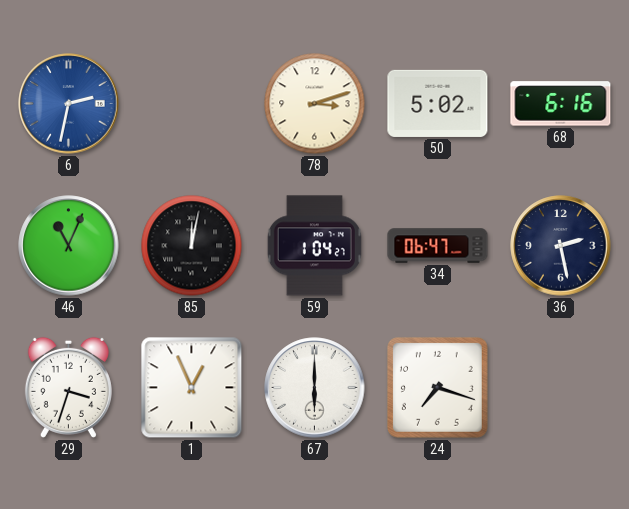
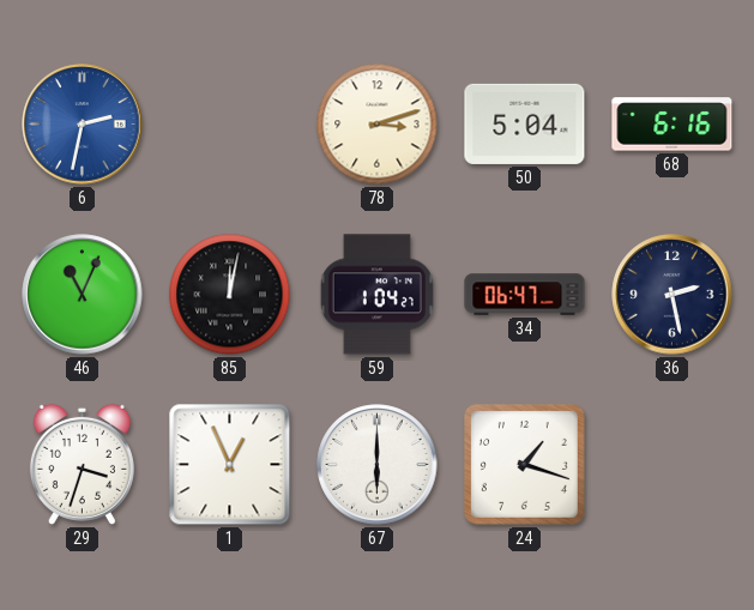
50: 5:02 -> 5:04
24: 7:18 -> 1:18
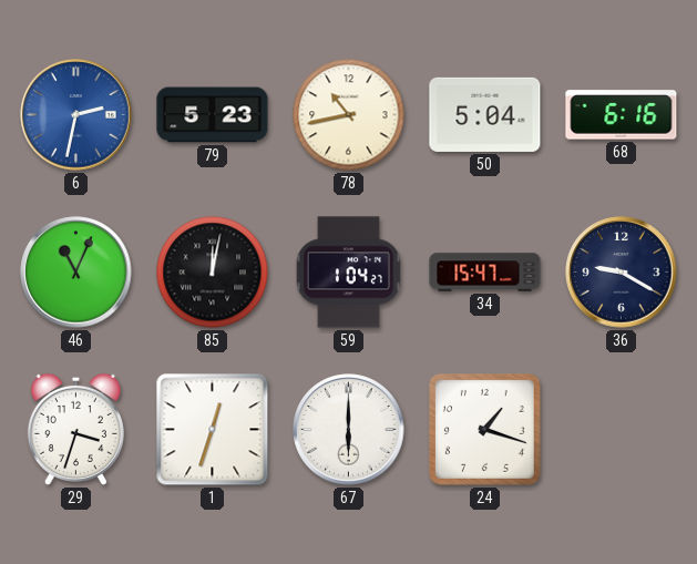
79: none -> 5:23
78: 3:12 -> 10:43
34: 06:47 -> 15:47
36: 2:28 -> 9:20
1: 12:56 -> 12:33
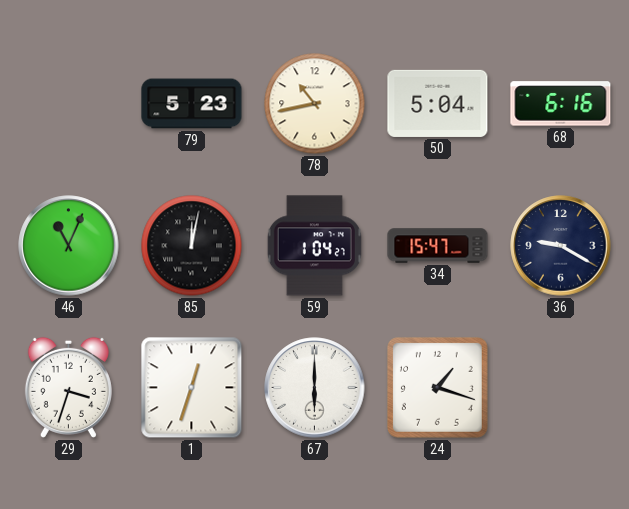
6: 2:32 -> none
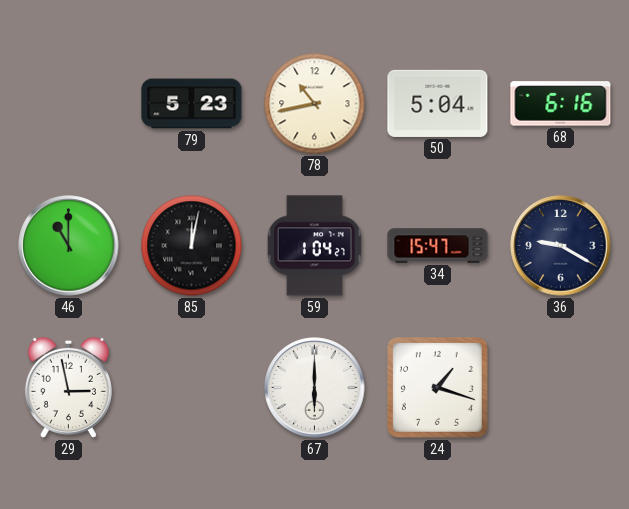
46: 11:04 -> 11:00
29: 3:33 -> 2:58
1: 12:33 -> none
